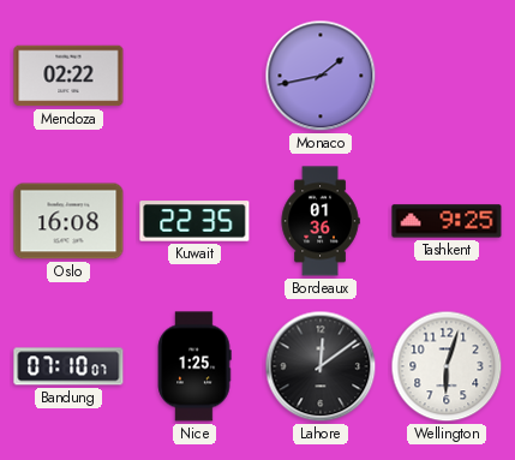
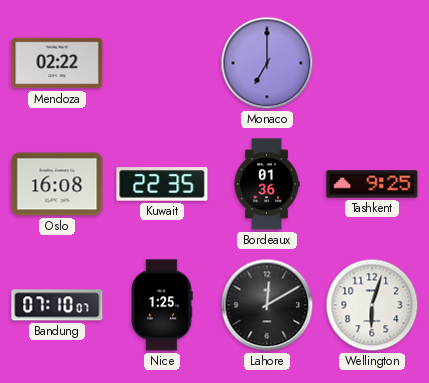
Monaco: 1:43 -> 7:00
Lahore: 12:09 -> 12:10
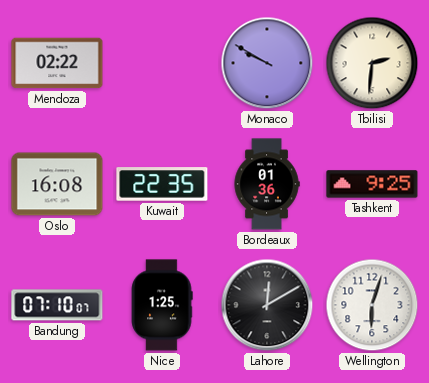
Monaco: 7:00 -> 9:50
Tbilisi: none -> 2:31
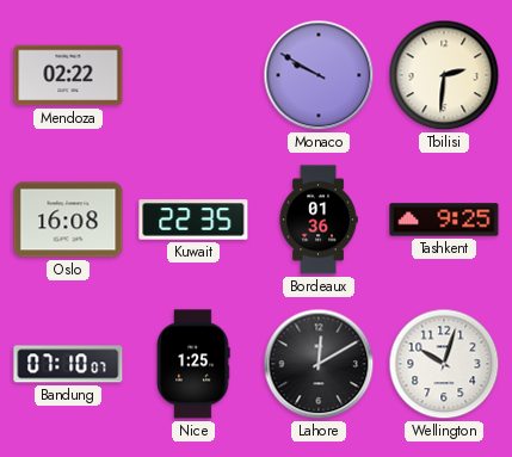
Wellington: 6:03 -> 10:03
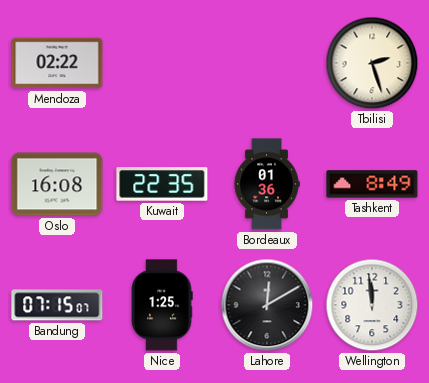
Monaco: 9:50 -> none
Tbilisi: 2:31 -> 2:27
Tashkent: 9:25 -> 8:49
Bandung: 07:10 -> 07:15
Wellington: 10:03 -> 11:59
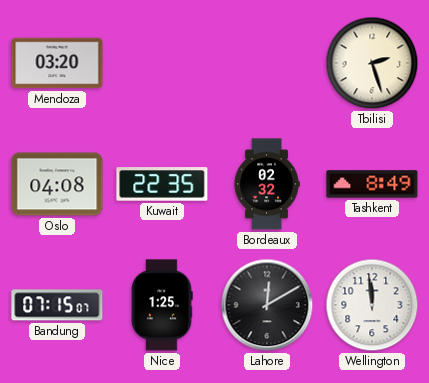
Mendoza: 02:22 -> 03:20
Oslo: 16:08 -> 04:08
Bordeaux: 01:36 -> 02:32
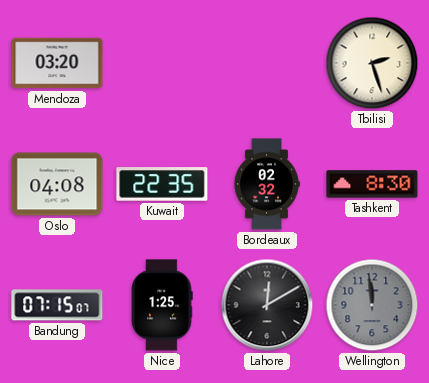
Tashkent: 8:49 -> 8:30
Wellington dial: white -> grey
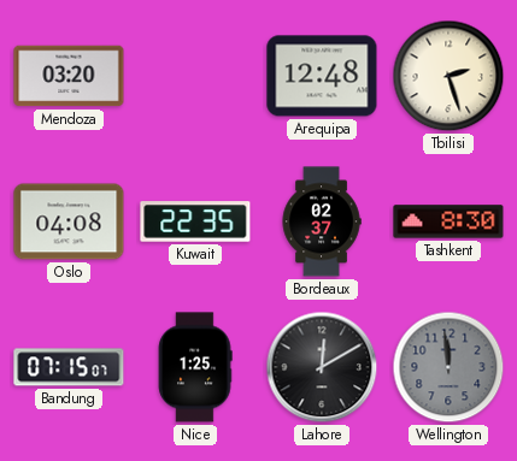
Arequipa: none -> 12:48
Bordeaux: 02:32 -> 02:37
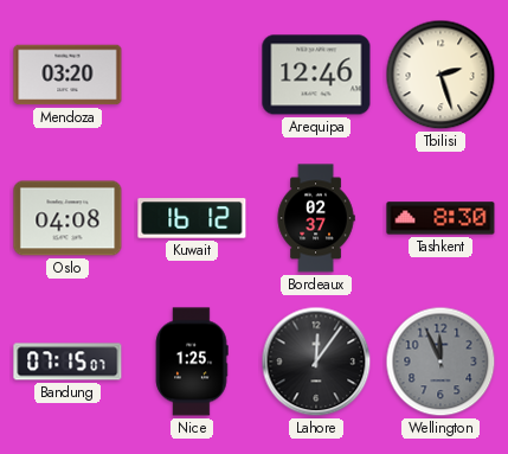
Arequipa: 12:48 -> 12:46
Kuwait: 22:35 -> 16:12
Lahore: 12:10 -> 12:06
Wellington: 11:59 -> 11:56
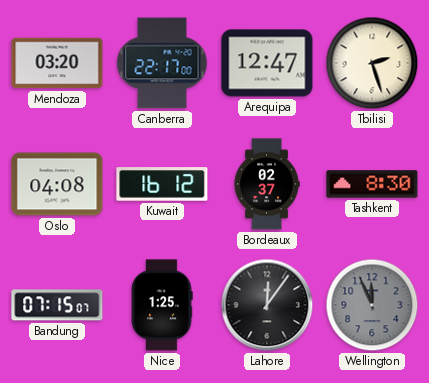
Canberra: none -> 22:17
Arequipa: 12:46 -> 12:47
